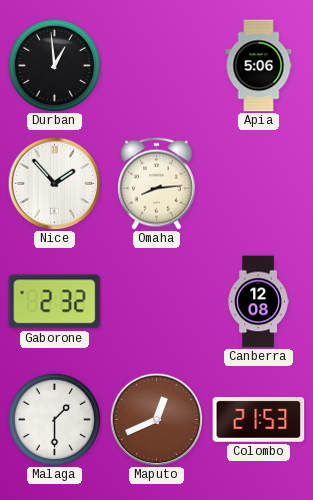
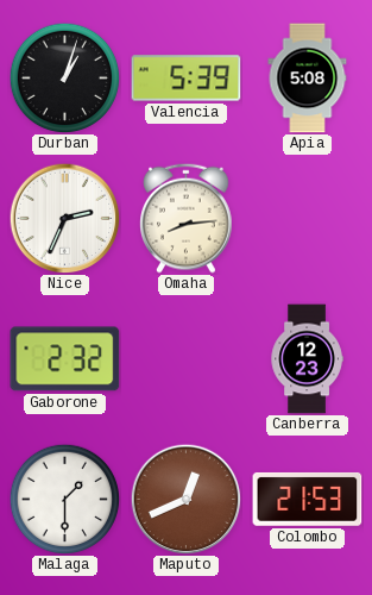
Durban: 12:59 -> 1:03
Valencia: none -> 5:39
Apia: 5:06 -> 5:08
Nice: 1:53 -> 2:34
Canberra: 12:08 -> 12:23
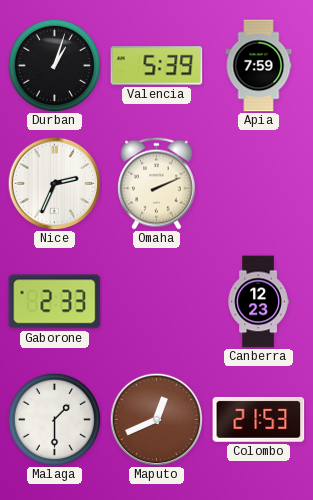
Apia: 5:08 -> 7:59
Omaha: 8:14 -> 2:11
Gaborone: 2:32 -> 2:33
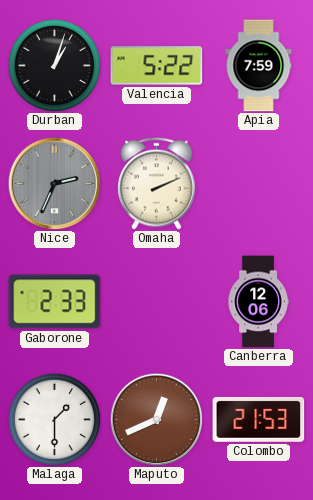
Valencia: 5:39 -> 5:22
Nice dial: white -> grey
Canberra: 12:23 -> 12:06
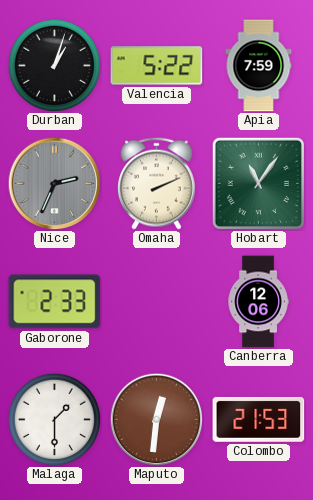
Hobart: none -> 11:06
Maputo: 12:41 -> 12:31
